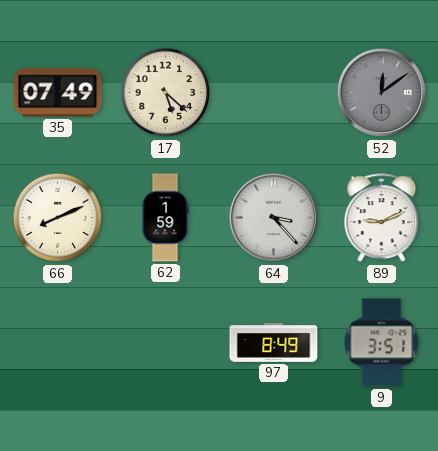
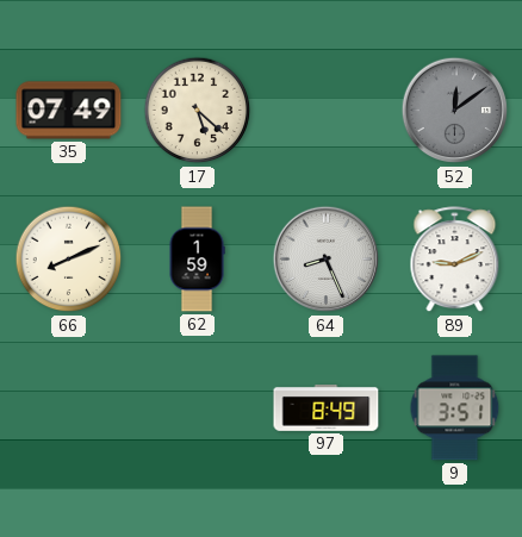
64: 3:23 -> 8:26
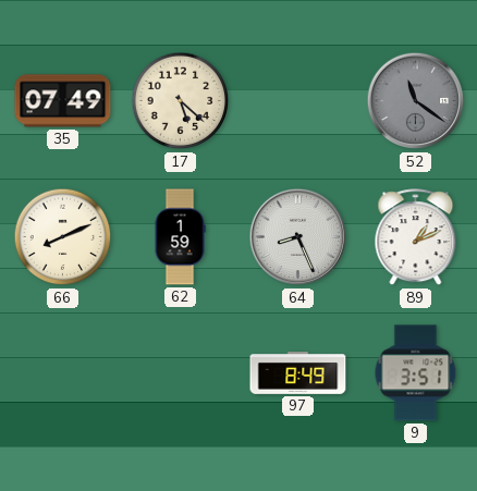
52: 12:09 -> 11:21
89: 9:11 -> 1:11
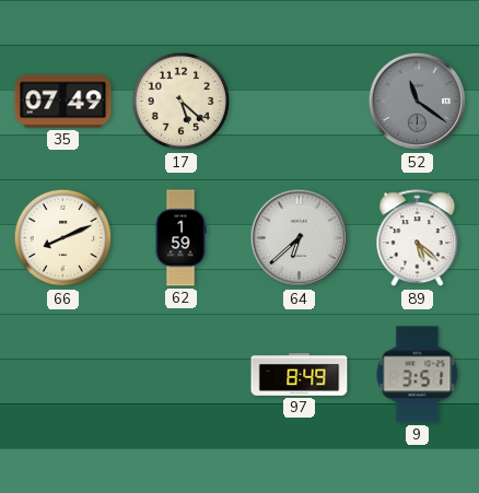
64: 8:26 -> 6:38
89: 1:11 -> 5:22
